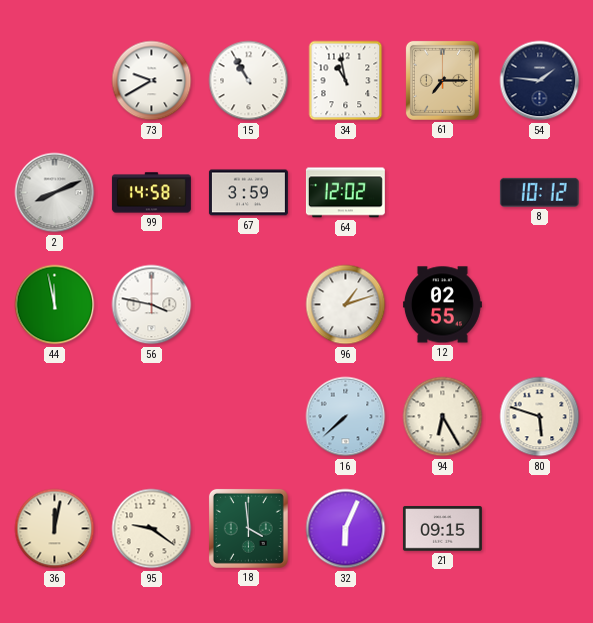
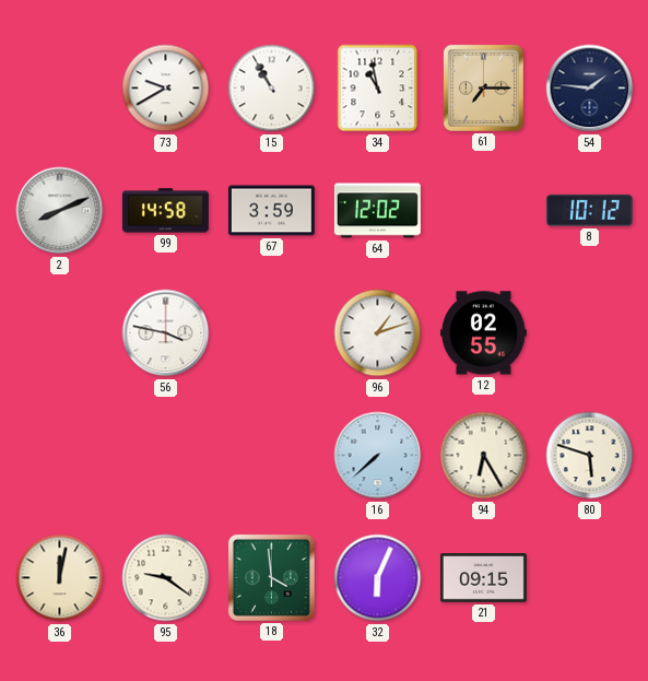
44: 11:58 -> none
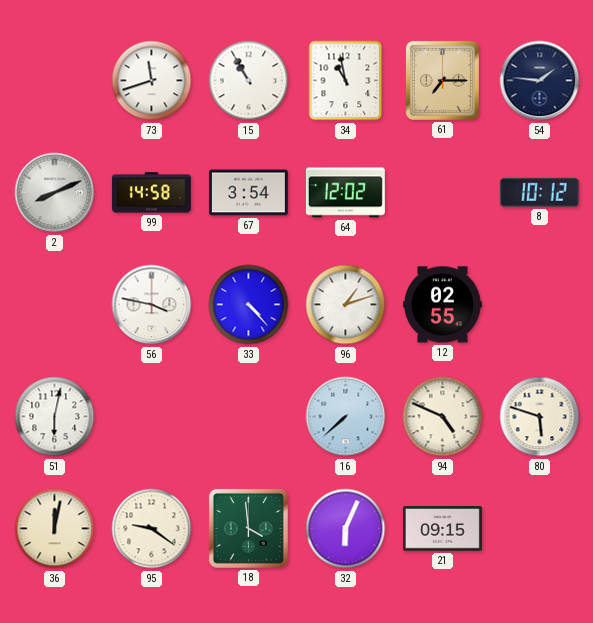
73: 9:40 -> 11:42
67: 3:59 -> 3:54
33: none -> 4:23
51: none -> 6:02
94: 6:25 -> 4:49
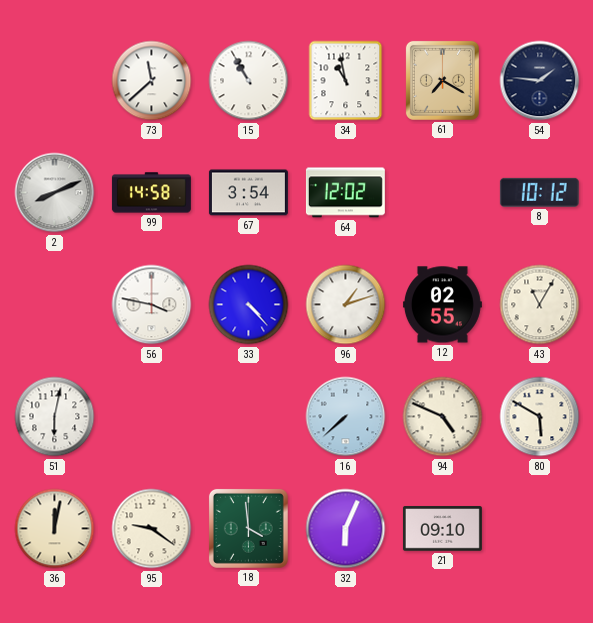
73: 11:42 -> 11:38
61: 7:15 -> 7:20
43: none -> 11:05
80: 5:48 -> 5:50
21: 09:15 -> 09:10
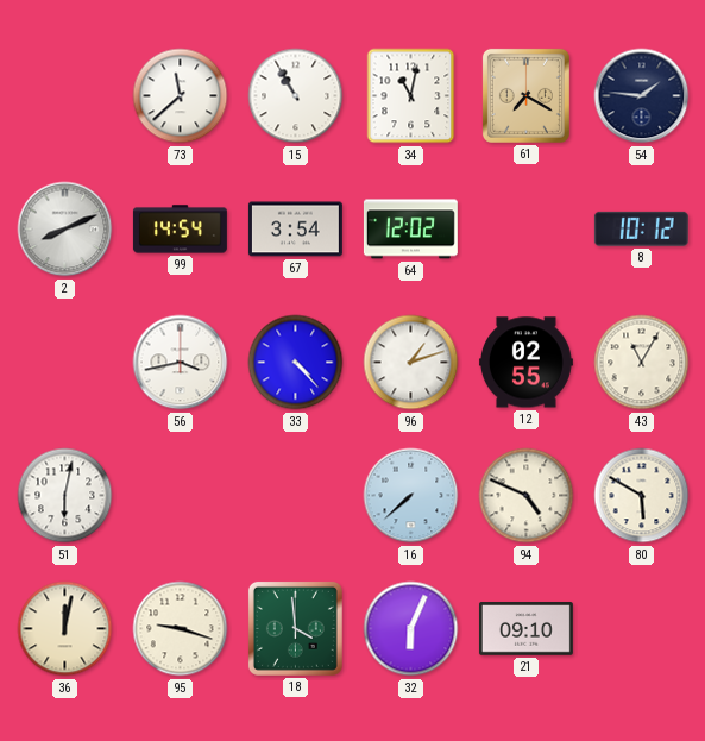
34: 10:58 -> 11:02
99: 14:58 -> 14:54
56: 3:47 -> 3:43
95: 9:21 -> 9:18
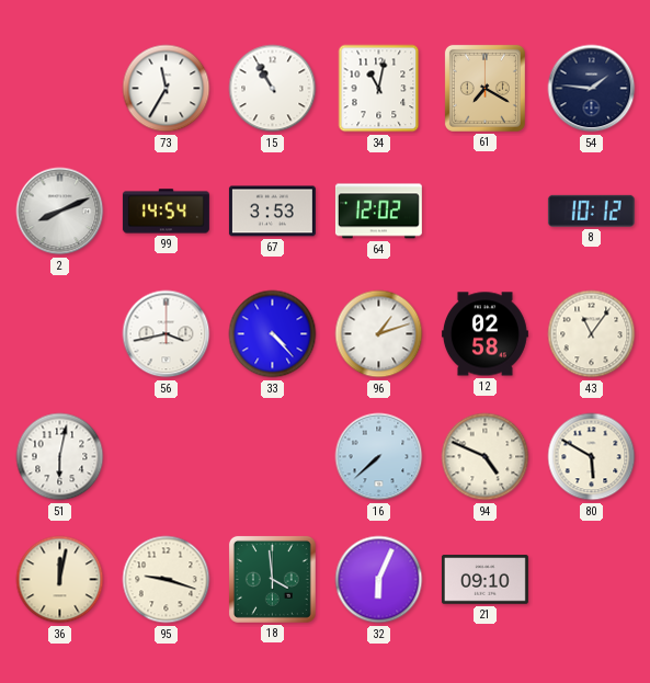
73: 11:38 -> 11:35
67: 3:54 -> 3:53
12: 02:55 -> 02:58
43: 11:05 -> 11:06
